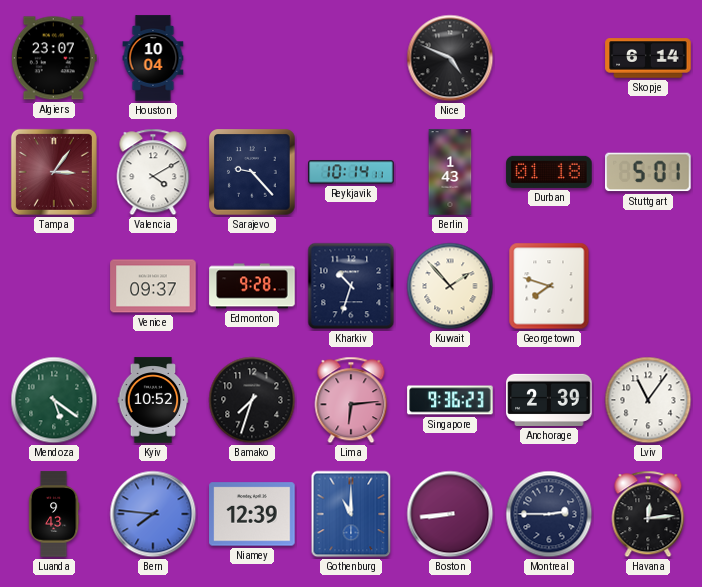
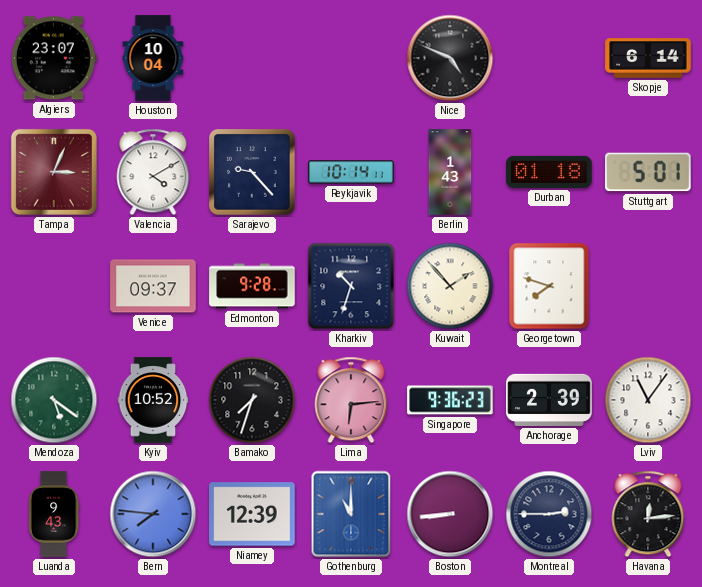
Tampa: 3:06 -> 3:04
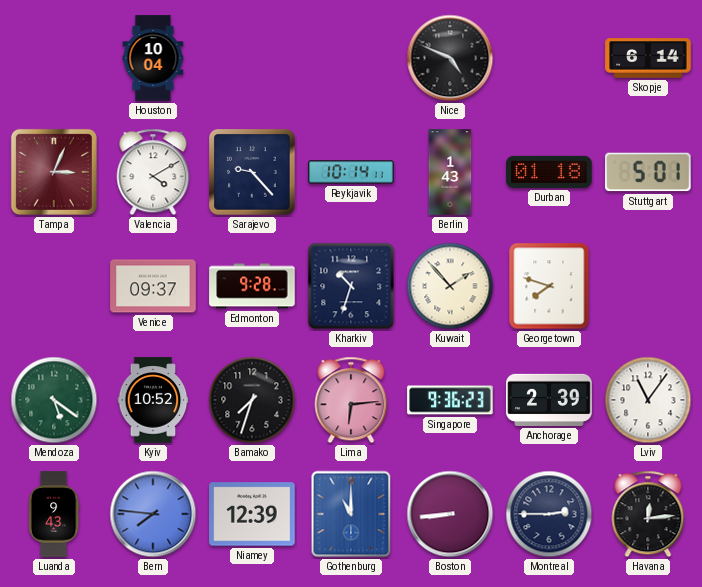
Algiers: 23:07 -> none
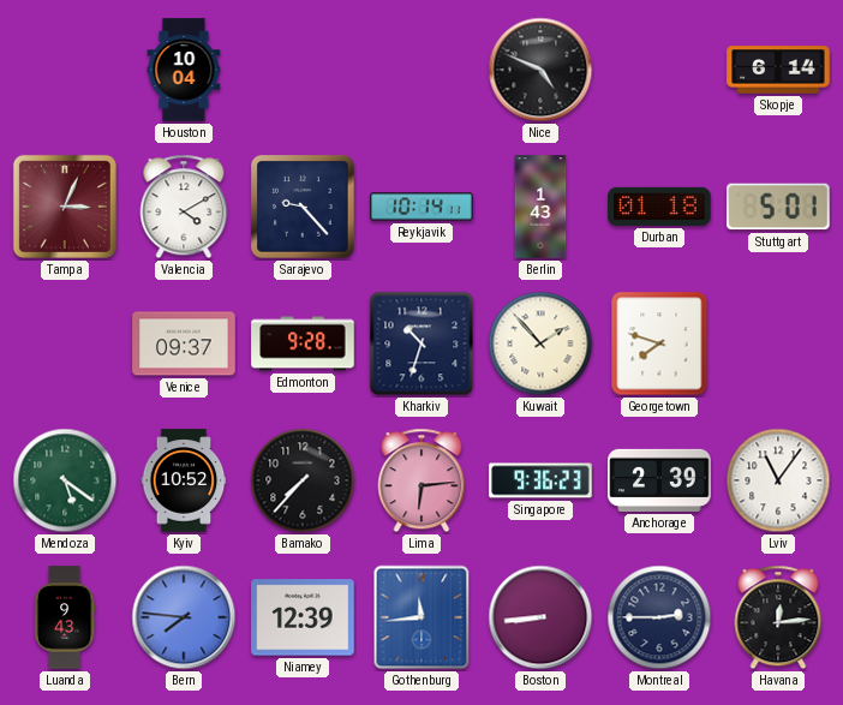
Bamako: 7:33 -> 7:37
Gothenburg: 11:00 -> 11:44
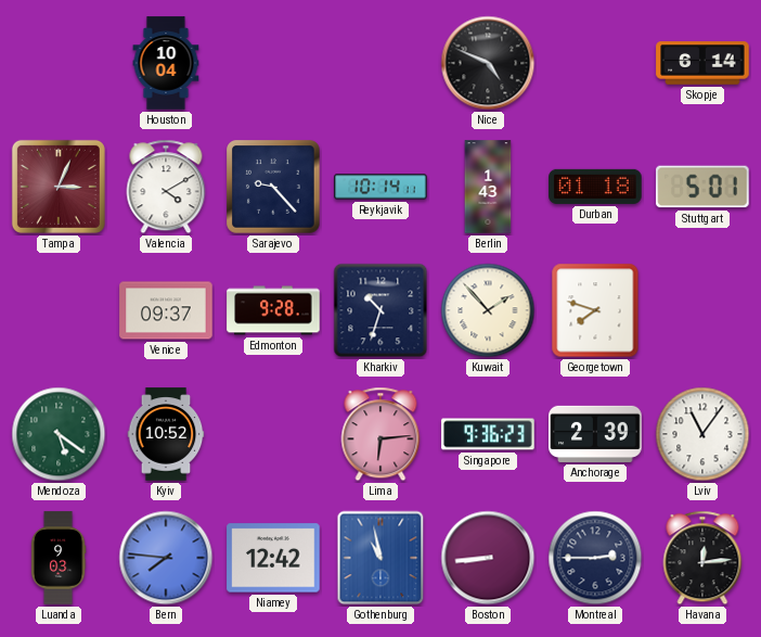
Bamako: 7:37 -> none
Luanda: 9:43 -> 9:03
Niamey: 12:39 -> 12:42
Gothenburg: 11:44 -> 10:58
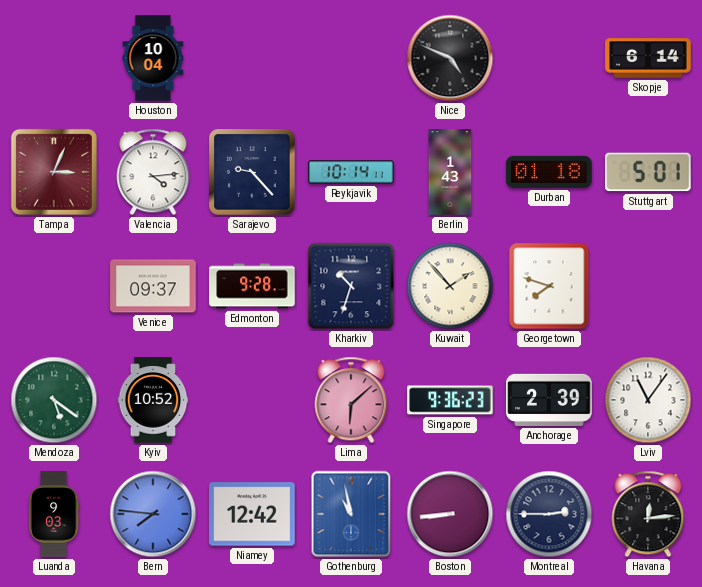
Valencia: 4:10 -> 4:14
Lima: 6:14 -> 6:08
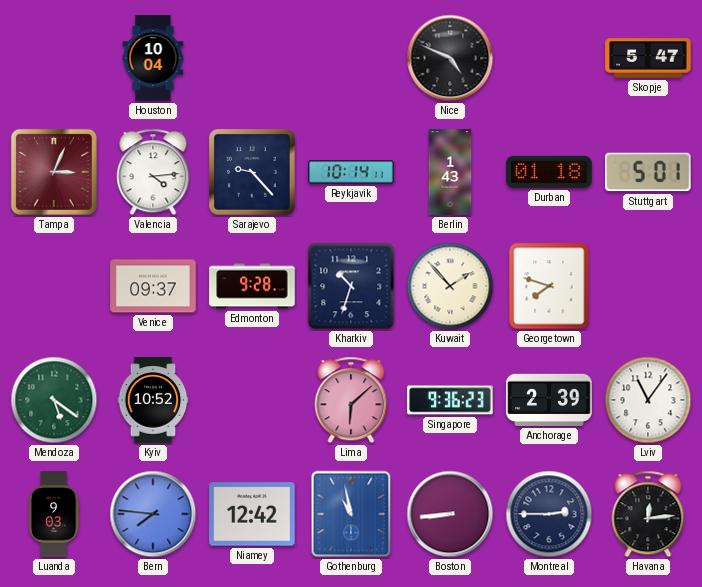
Skopje: 6:14 -> 5:47
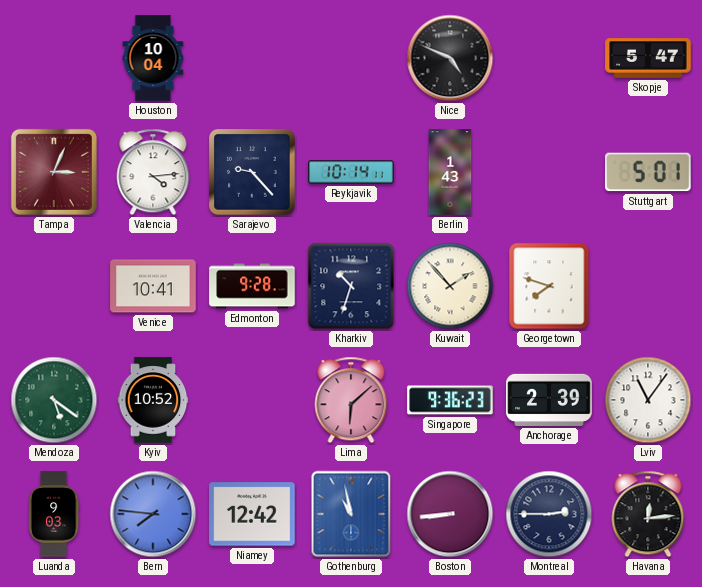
Durban: 01:18 -> none
Venice: 09:37 -> 10:41
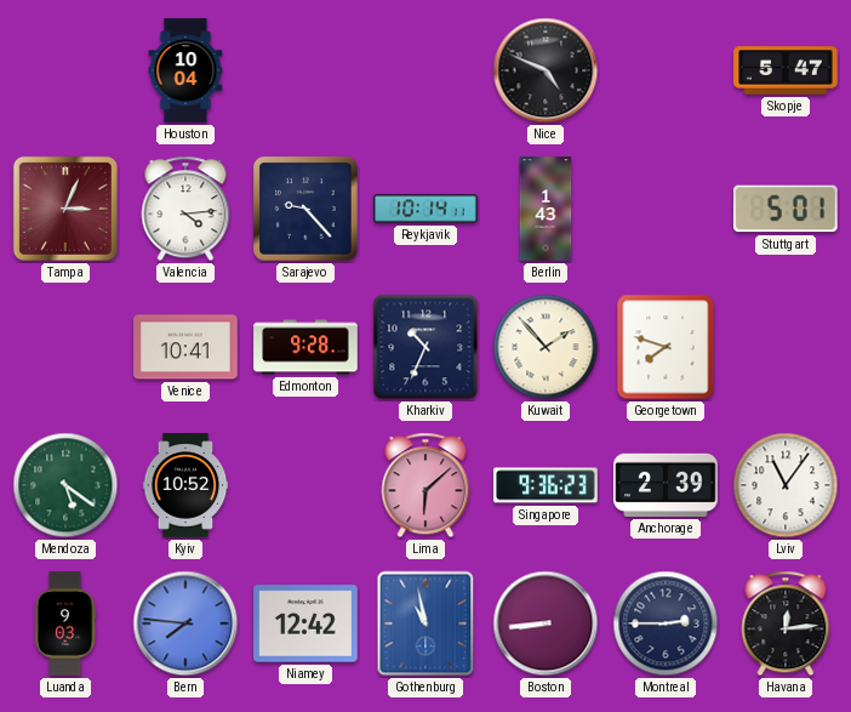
Kharkiv: 10:33 -> 10:34
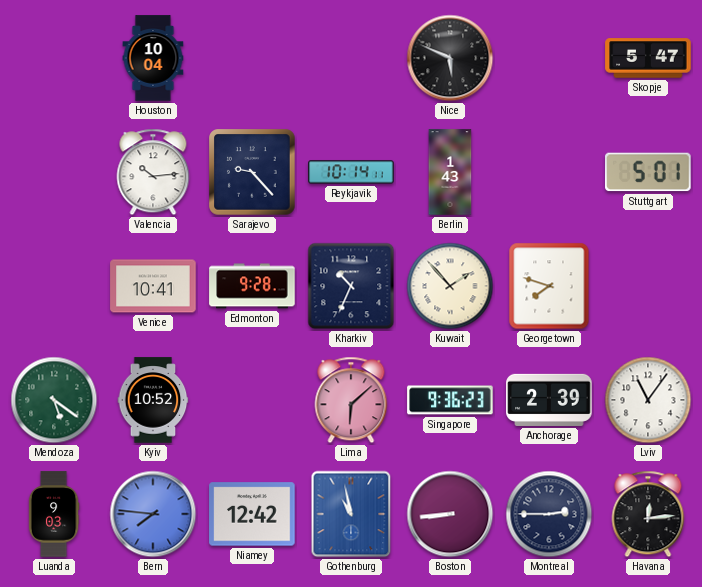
Nice: 4:49 -> 5:49
Tampa: 3:04 -> none
Valencia: 4:14 -> 10:14
